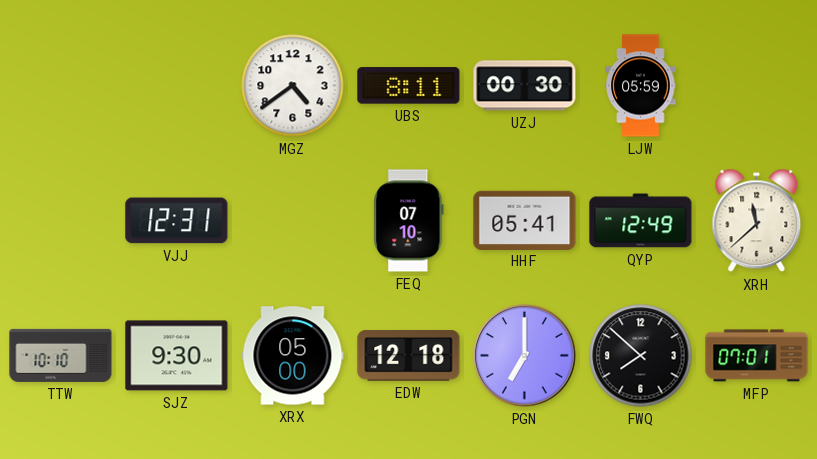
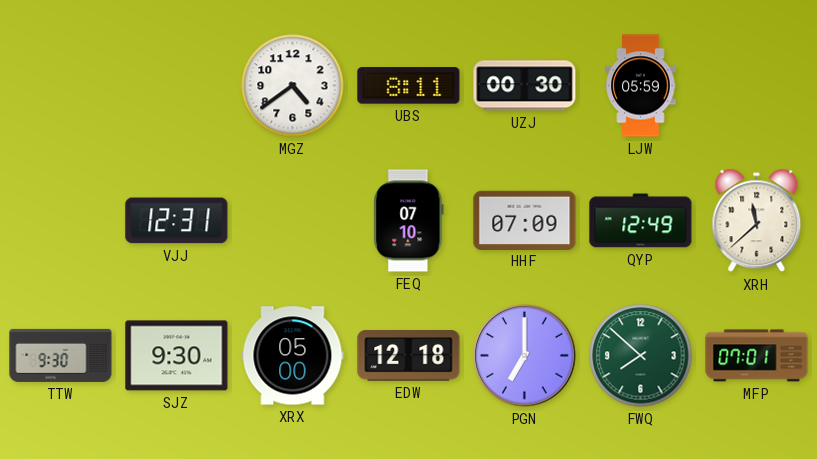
HHF: 05:41 -> 07:09
TTW: 10:10 -> 9:30
FWQ dial: black -> green
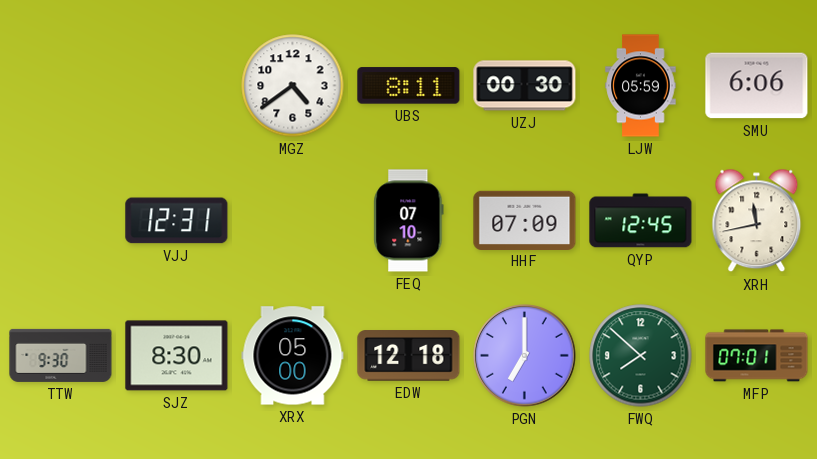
SMU: none -> 6:06
QYP: 12:49 -> 12:45
XRH: 11:38 -> 11:43
SJZ: 9:30 -> 8:30
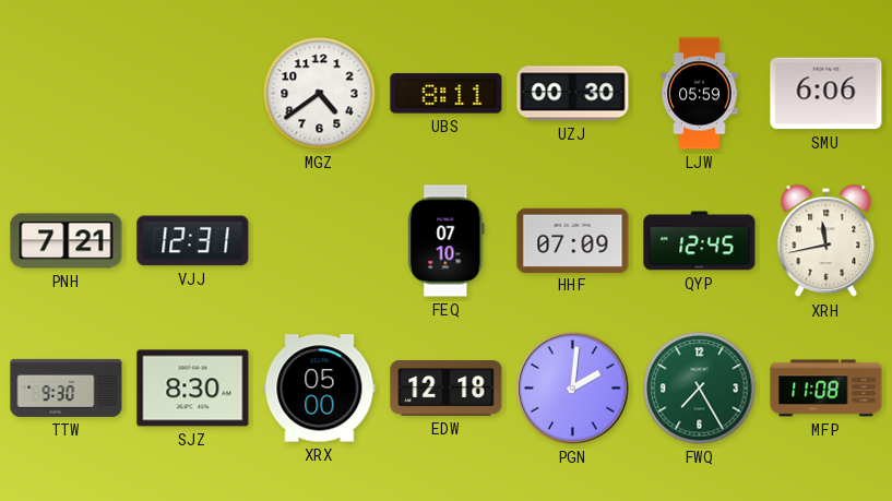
PNH: none -> 7:21
PGN: 7:00 -> 2:01
FWQ: 7:52 -> 7:25
MFP: 07:01 -> 11:08
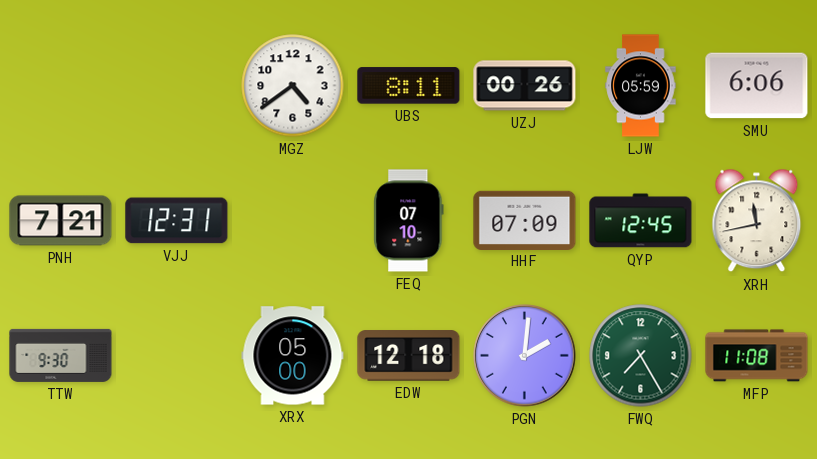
UZJ: 00:30 -> 00:26
SJZ: 8:30 -> none
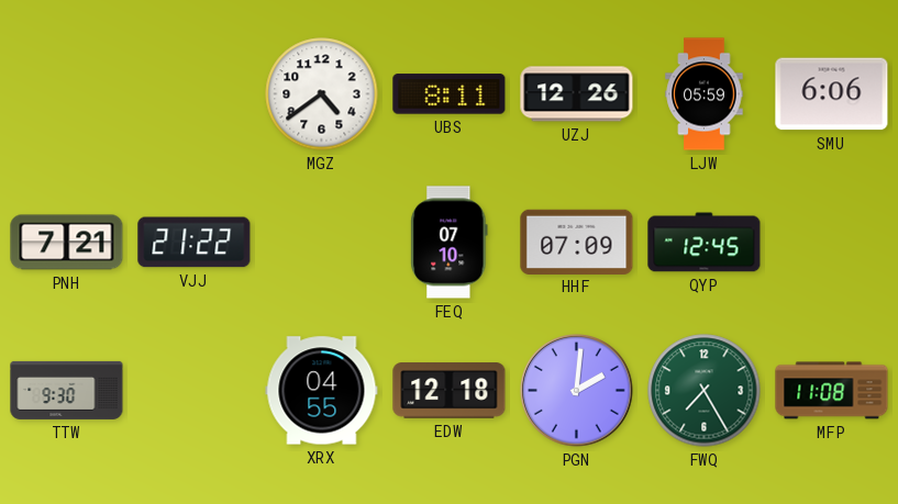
UZJ: 00:26 -> 12:26
VJJ: 12:31 -> 21:22
XRH: 11:43 -> none
XRX: 05:00 -> 04:55
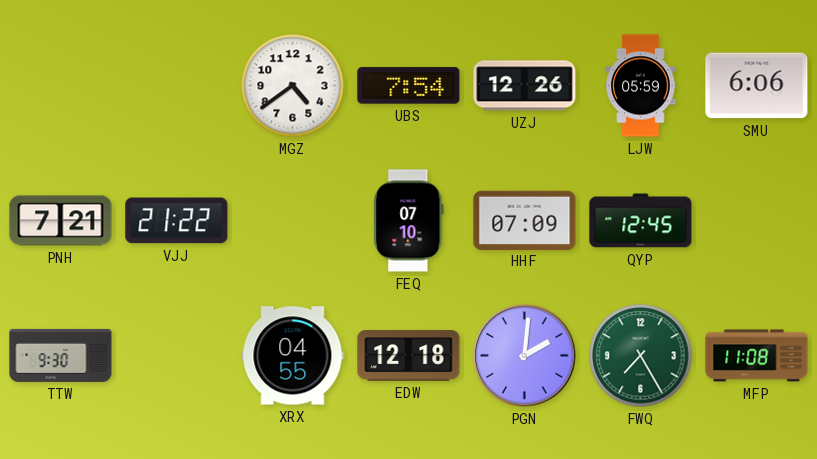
UBS: 8:11 -> 7:54
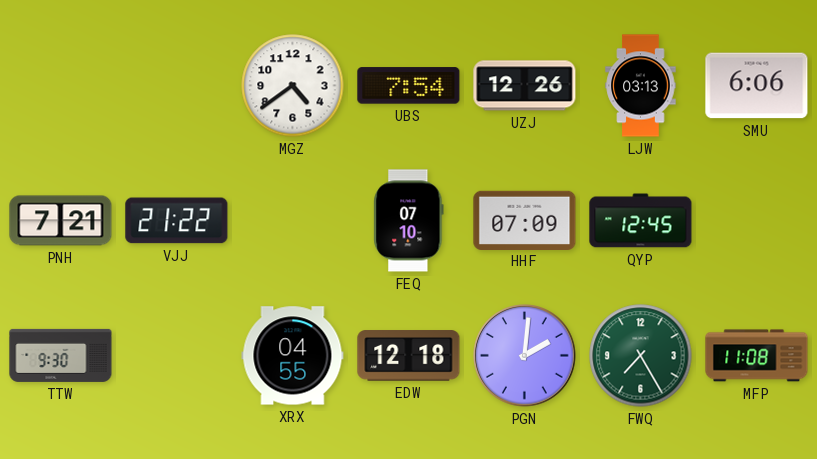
LJW: 05:59 -> 03:13
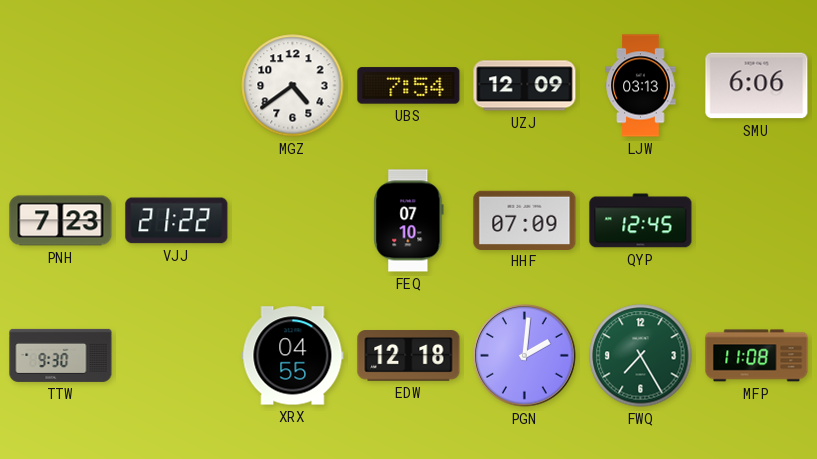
UZJ: 12:26 -> 12:09
PNH: 7:21 -> 7:23
